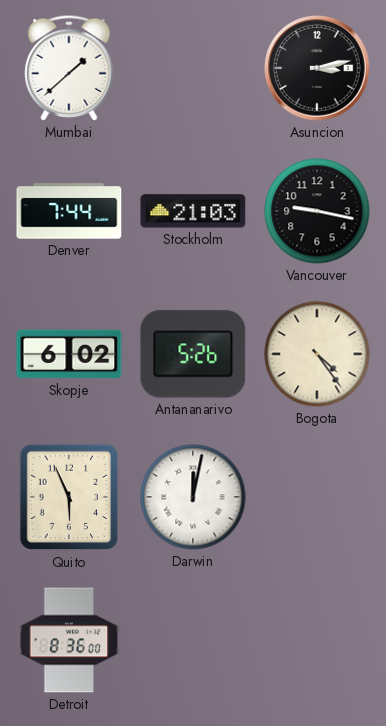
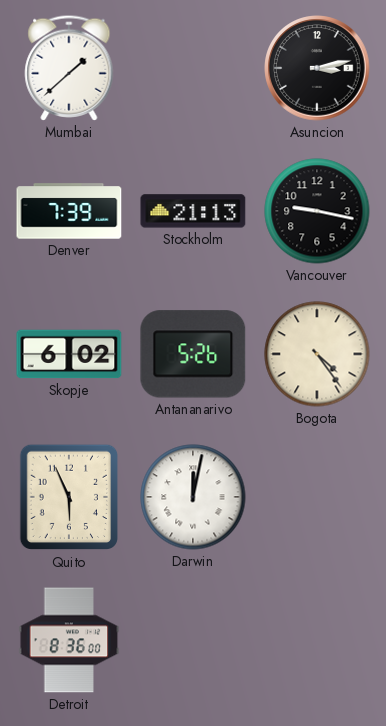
Denver: 7:44 -> 7:39
Stockholm: 21:03 -> 21:13
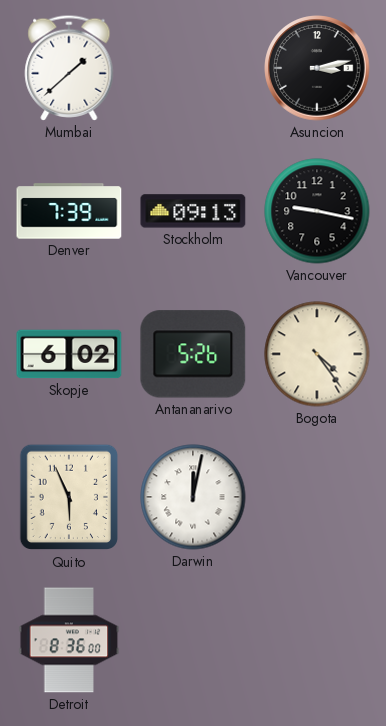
Stockholm: 21:13 -> 09:13
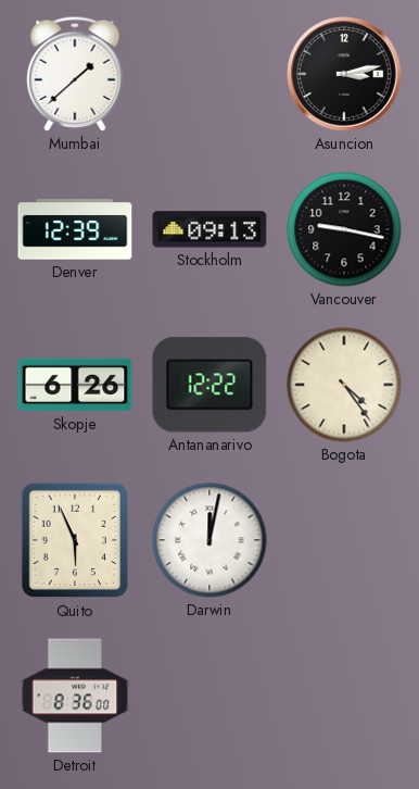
Denver: 7:39 -> 12:39
Skopje: 6:02 -> 6:26
Antananarivo: 5:26 -> 12:22
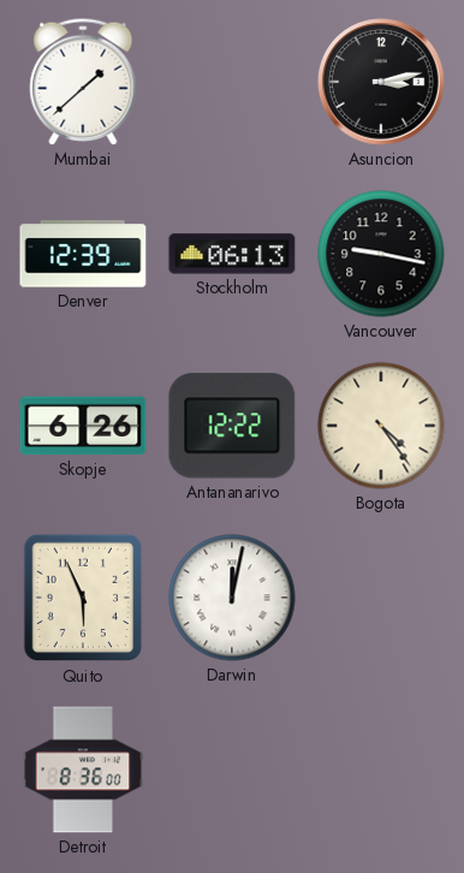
Stockholm: 09:13 -> 06:13
